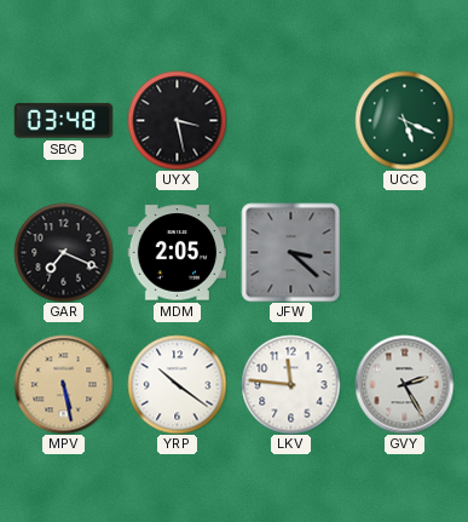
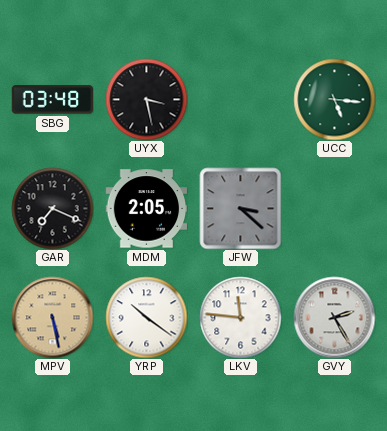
UCC: 5:19 -> 5:16
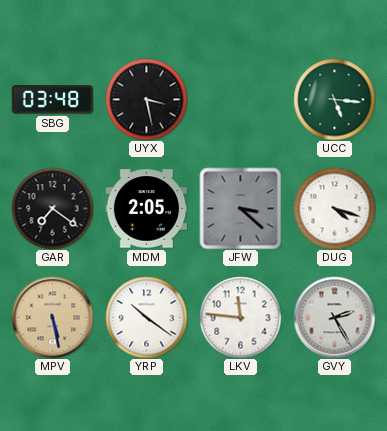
GAR: 7:19 -> 7:21
DUG: none -> 4:18
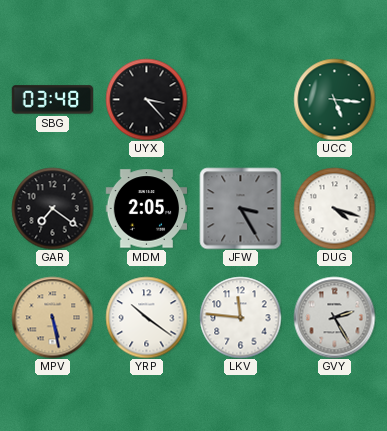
UYX: 3:28 -> 3:23
JFW: 3:22 -> 3:25
